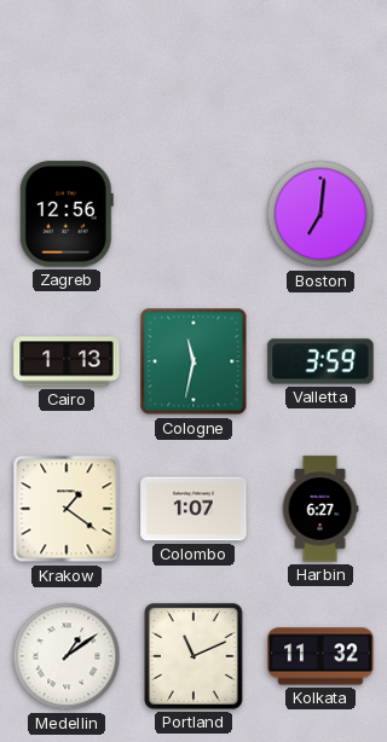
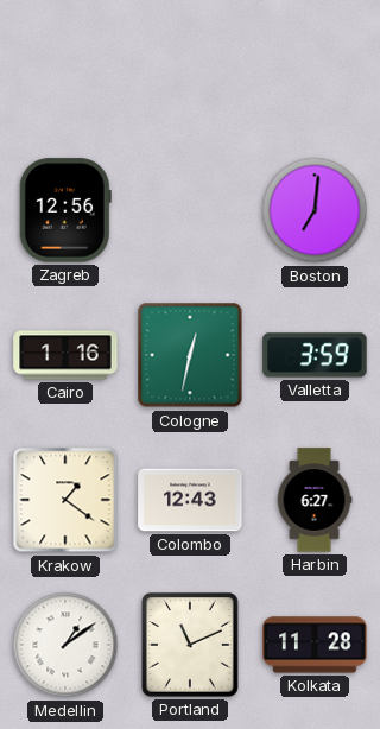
Cairo: 1:13 -> 1:16
Cologne: 11:32 -> 12:32
Colombo: 1:07 -> 12:43
Kolkata: 11:32 -> 11:28
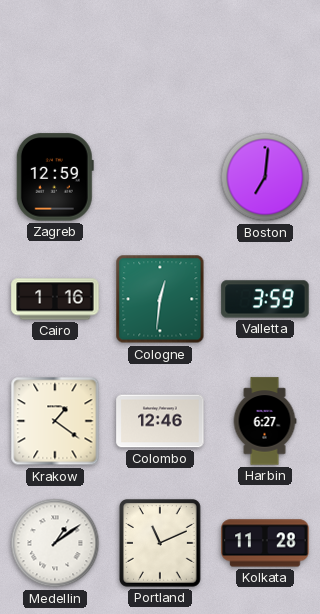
Zagreb: 12:56 -> 12:59
Cologne: 12:32 -> 12:31
Colombo: 12:43 -> 12:46
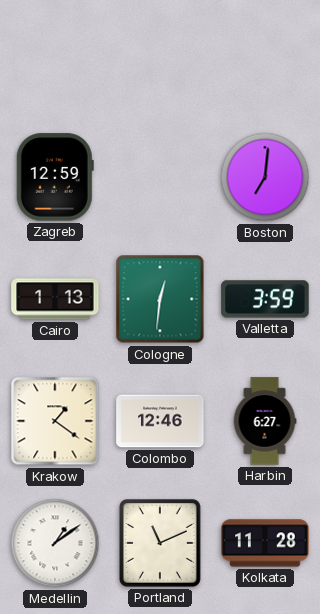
Cairo: 1:16 -> 1:13
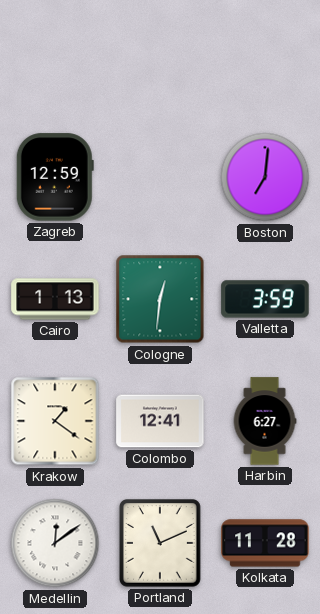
Colombo: 12:46 -> 12:41
Medellin: 1:09 -> 12:09
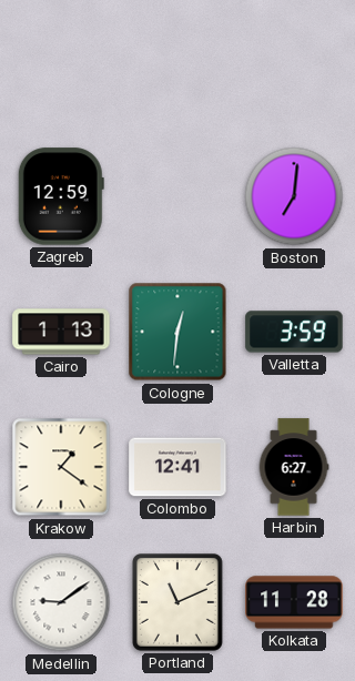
Medellin: 12:09 -> 9:09
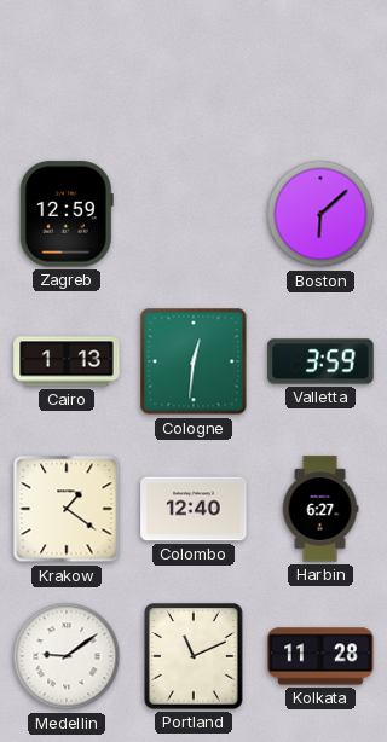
Boston: 7:01 -> 6:08
Colombo: 12:41 -> 12:40
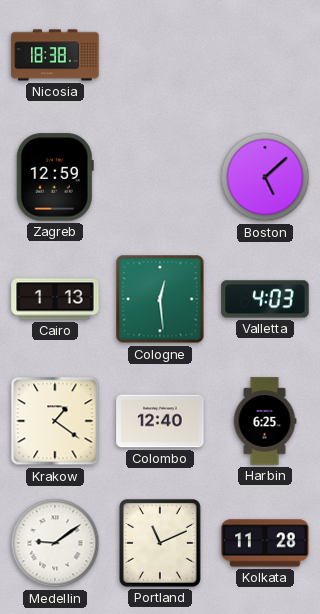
Nicosia: none -> 18:38
Boston: 6:08 -> 5:08
Cologne: 12:31 -> 12:29
Valletta: 3:59 -> 4:03
Harbin: 6:27 -> 6:25
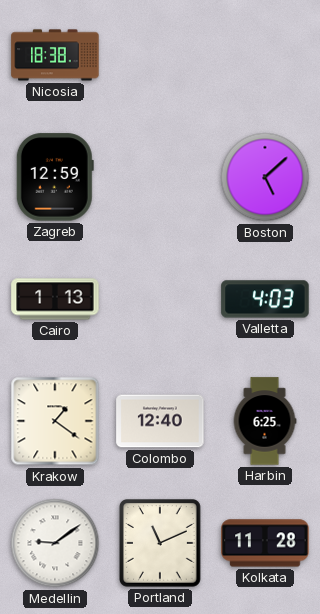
Cologne: 12:29 -> none
